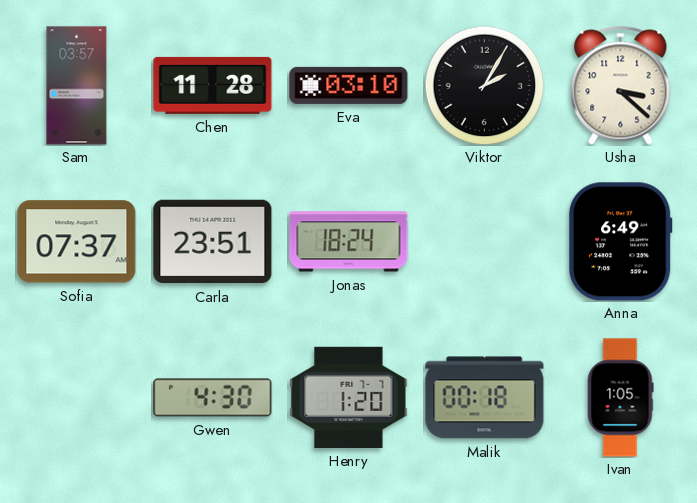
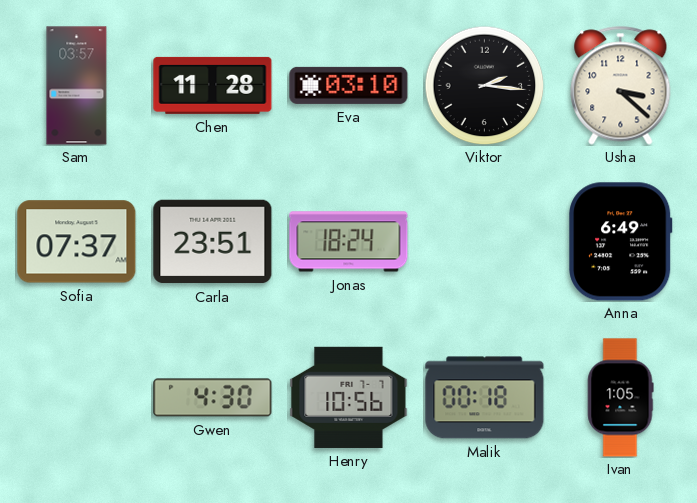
Viktor: 2:05 -> 2:16
Henry: 1:20 -> 10:56
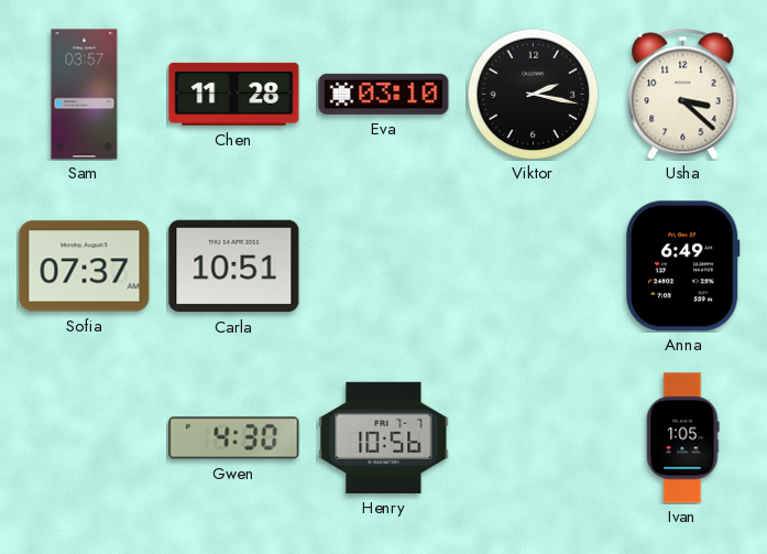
Viktor: 2:16 -> 2:17
Carla: 23:51 -> 10:51
Jonas: 18:24 -> none
Malik: 00:18 -> none
